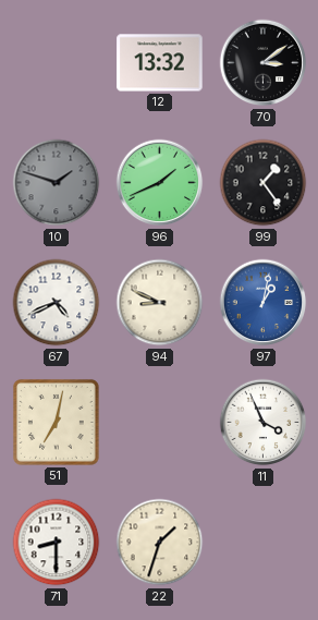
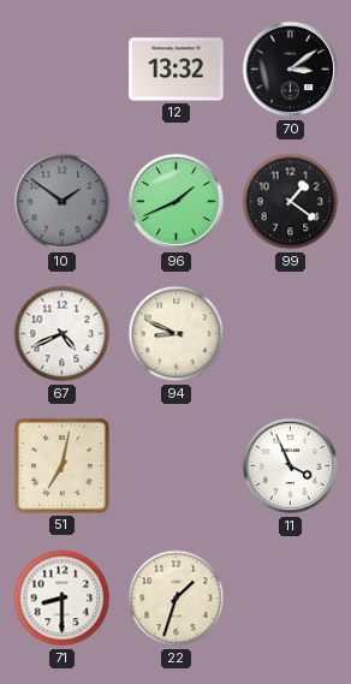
10: 1:48 -> 1:51
99: 1:24 -> 1:21
97: 1:02 -> none
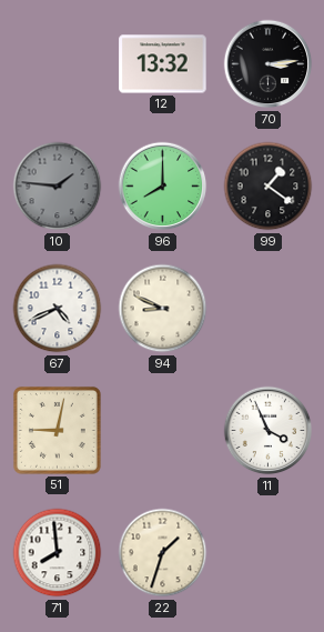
70: 3:09 -> 3:14
10: 1:51 -> 1:46
96: 1:41 -> 8:00
51: 7:02 -> 9:02
71: 8:30 -> 7:59
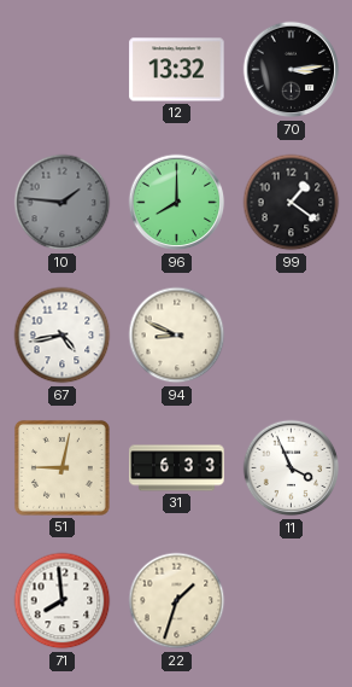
67: 4:41 -> 4:43
31: none -> 6:33
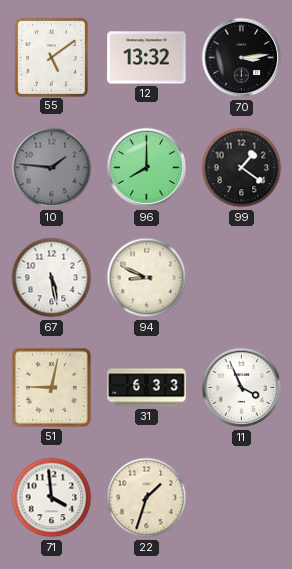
55: none -> 5:09
67: 4:43 -> 5:28
71: 7:59 -> 3:59
